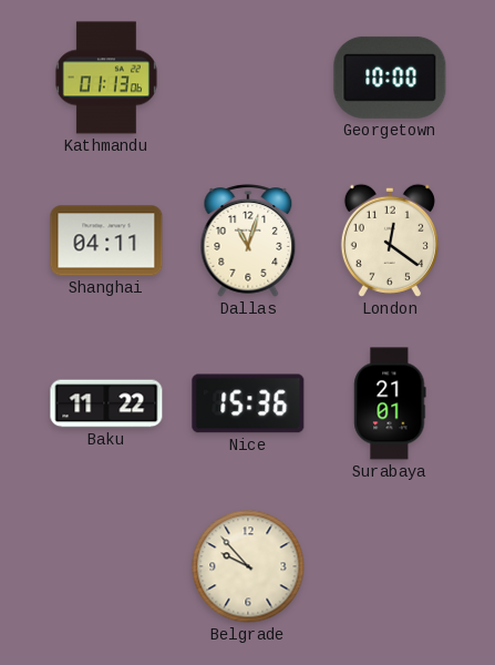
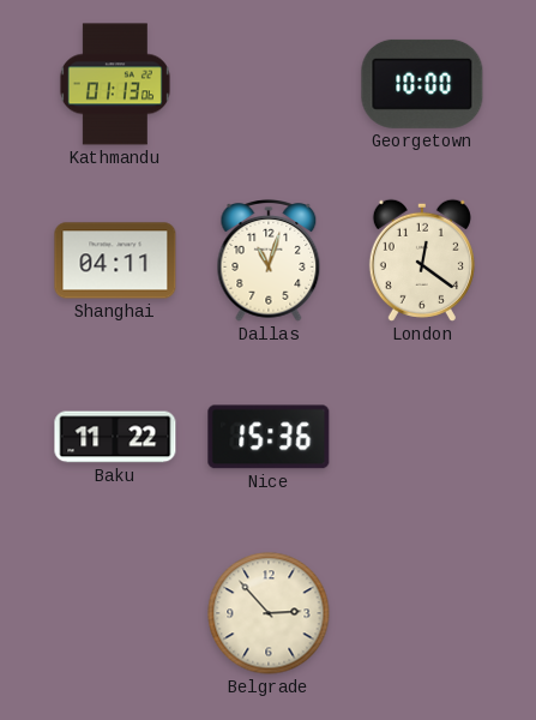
Surabaya: 21:01 -> none
Belgrade: 9:53 -> 2:53
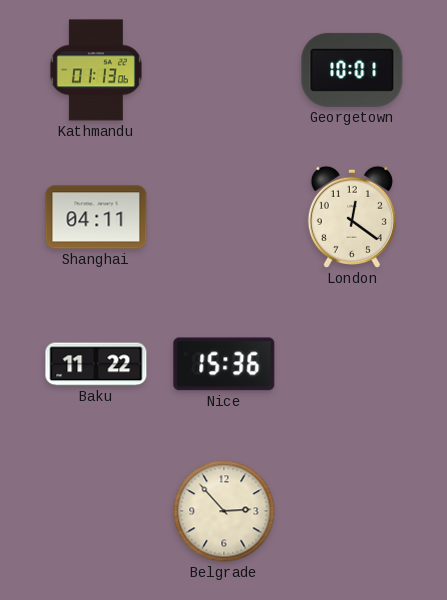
Georgetown: 10:00 -> 10:01
Dallas: 11:03 -> none
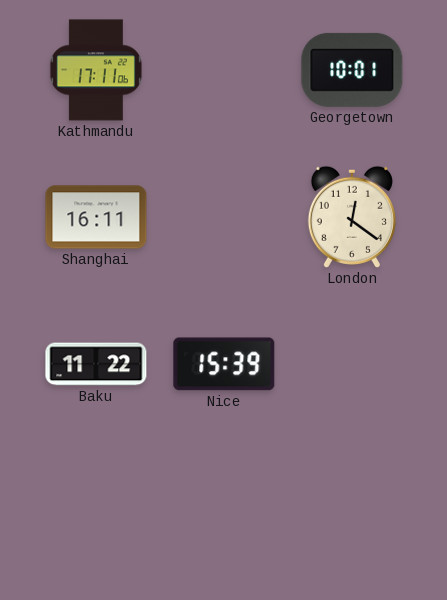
Kathmandu: 01:13 -> 17:11
Shanghai: 04:11 -> 16:11
Nice: 15:36 -> 15:39
Belgrade: 2:53 -> none
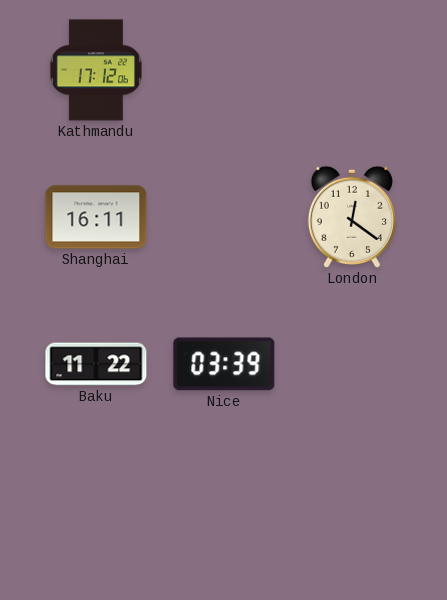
Kathmandu: 17:11 -> 17:12
Georgetown: 10:01 -> none
Nice: 15:39 -> 03:39
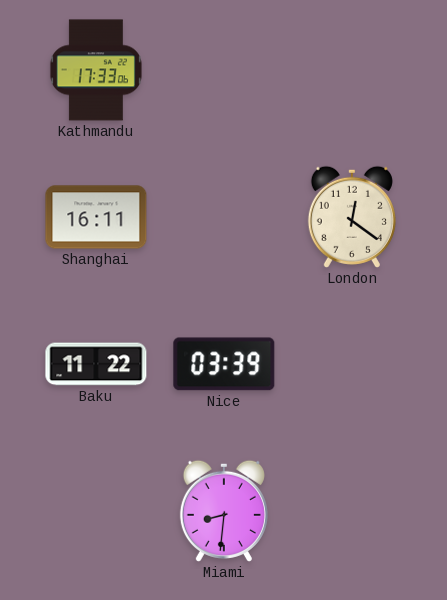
Kathmandu: 17:12 -> 17:33
Miami: none -> 8:31
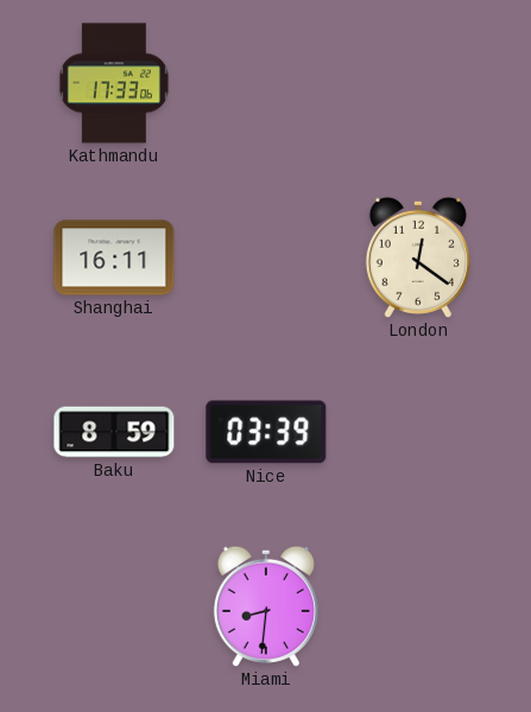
Baku: 11:22 -> 8:59
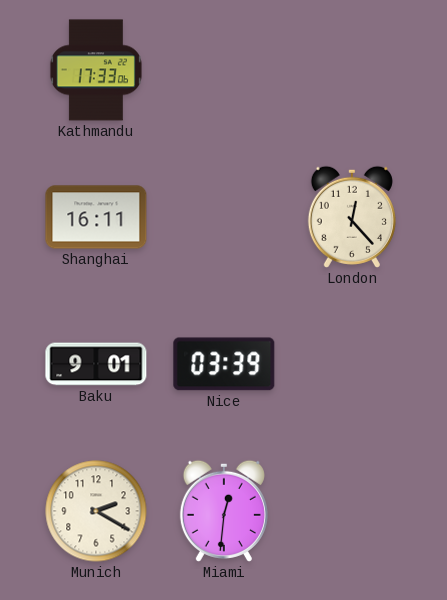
London: 12:21 -> 12:23
Baku: 8:59 -> 9:01
Munich: none -> 2:20
Miami: 8:31 -> 12:31
